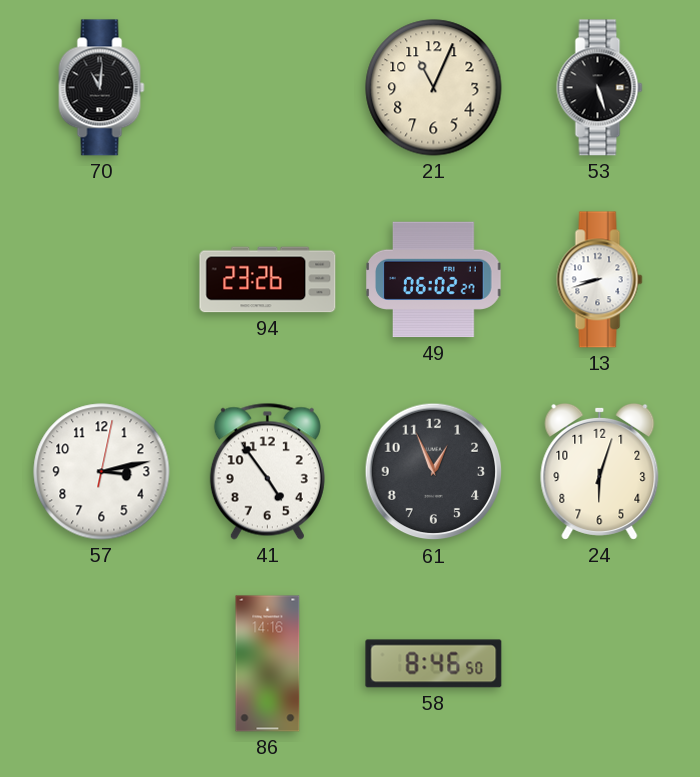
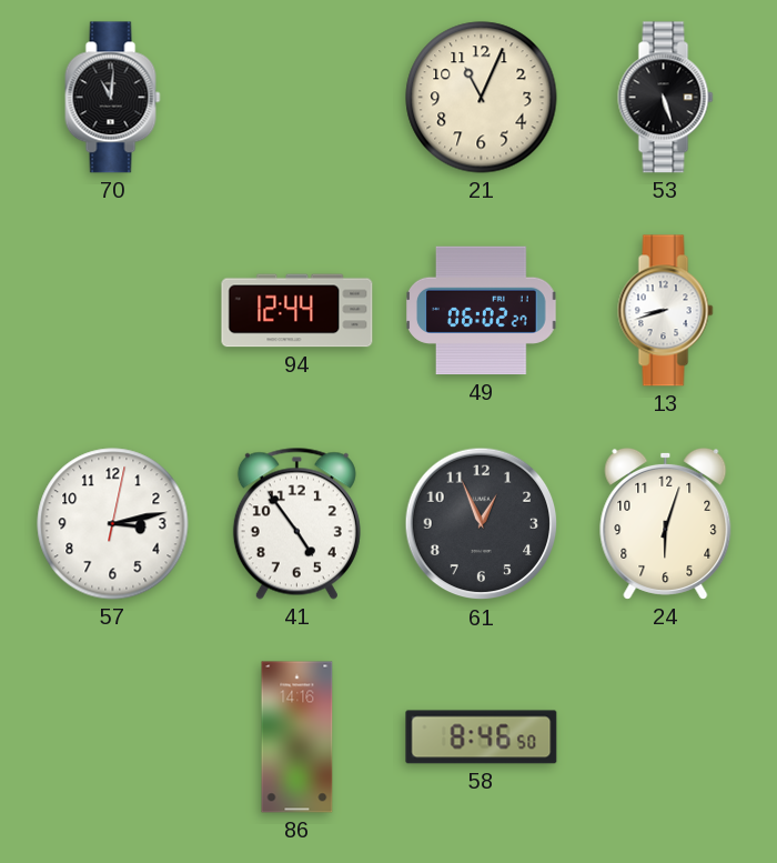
94: 23:26 -> 12:44
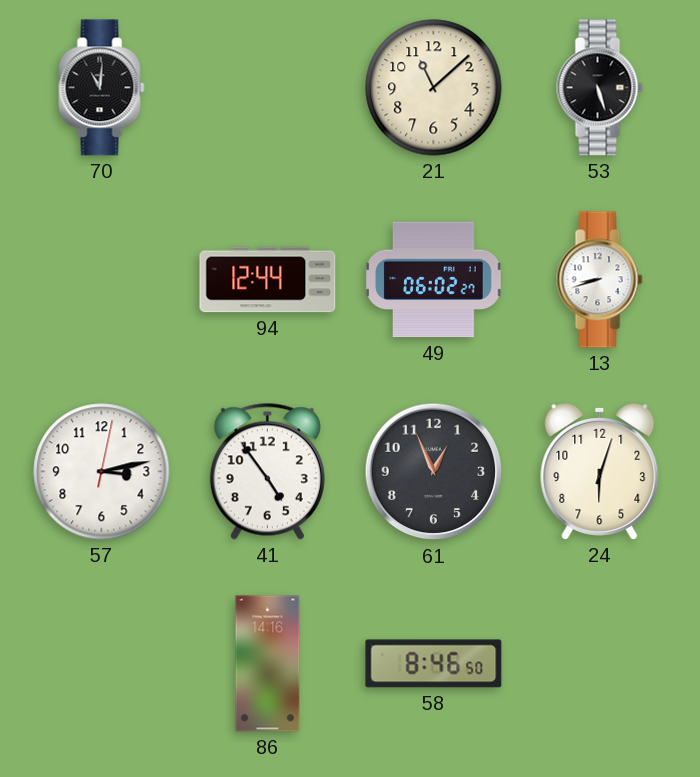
21: 11:04 -> 11:08
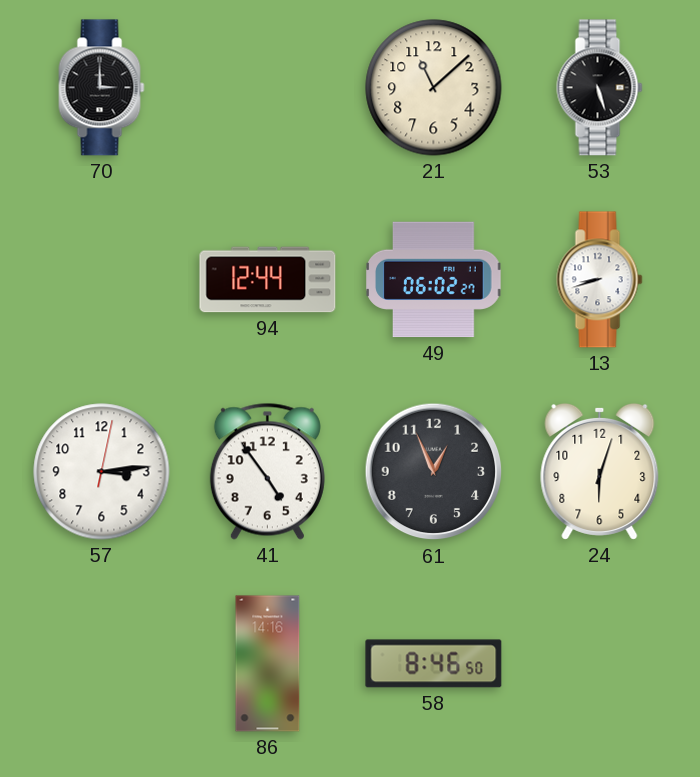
70: 11:01 -> 3:00
57: 3:13 -> 3:14
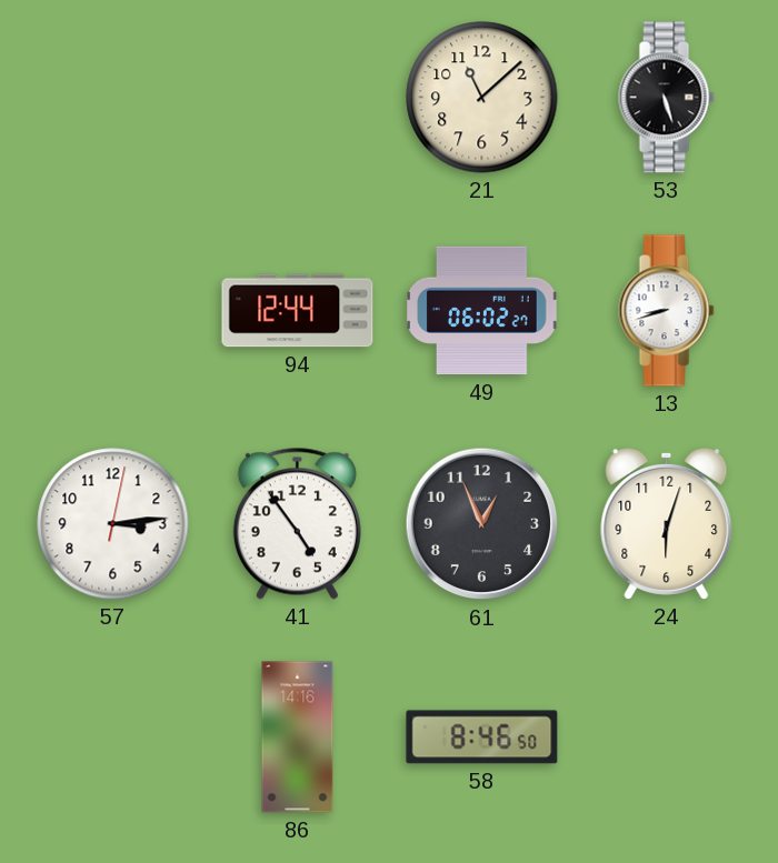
70: 3:00 -> none
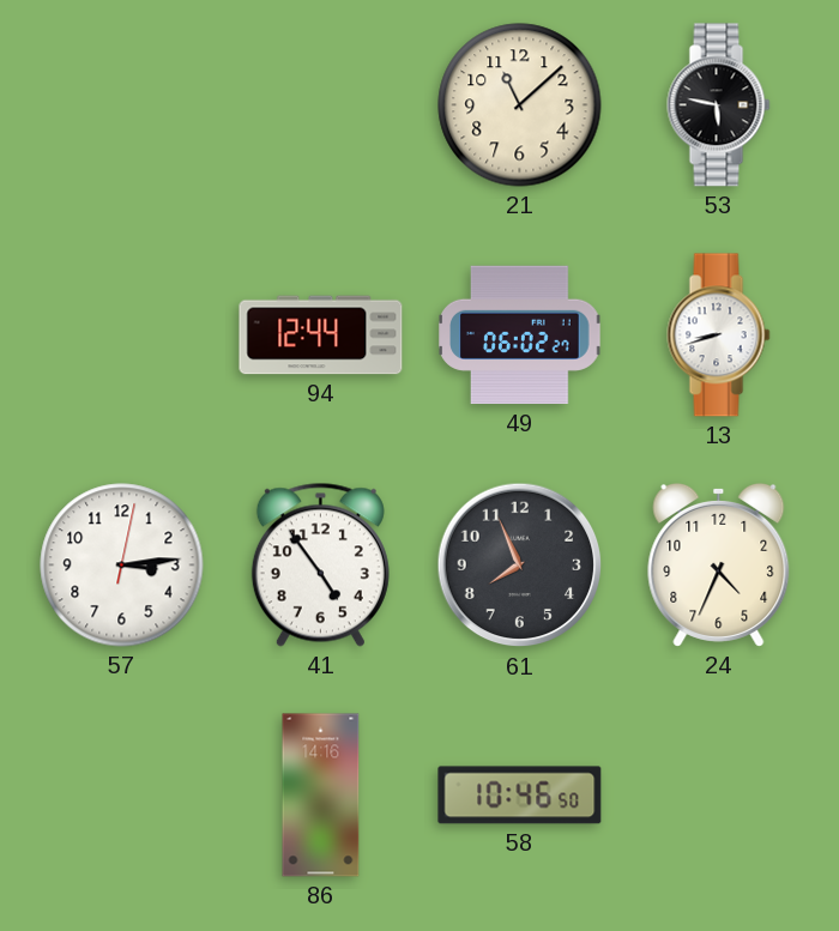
53: 5:27 -> 5:47
61: 12:56 -> 7:56
24: 6:03 -> 4:34
58: 8:46 -> 10:46
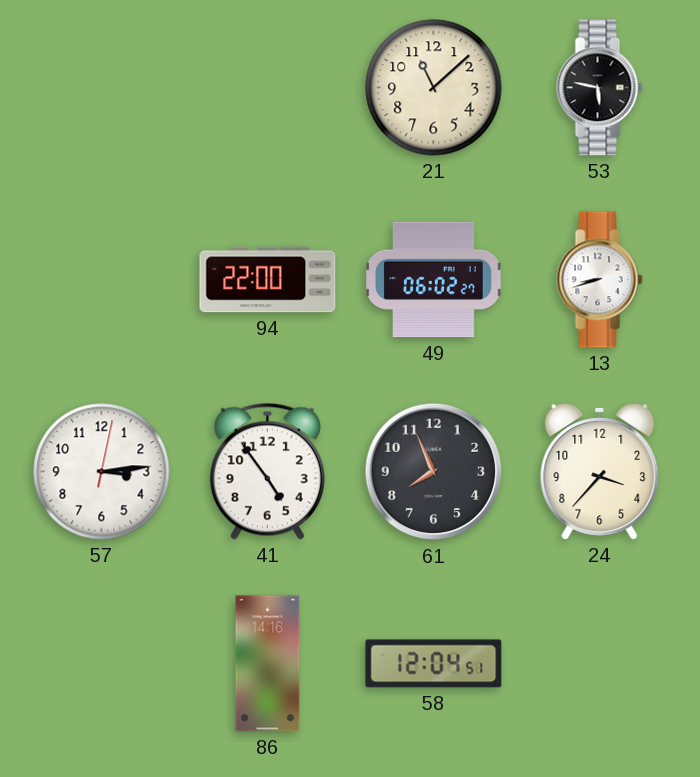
94: 12:44 -> 22:00
24: 4:34 -> 3:37
58: 10:46 -> 12:04
